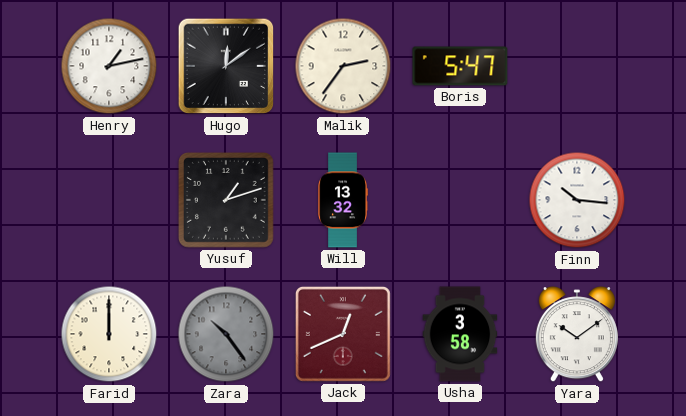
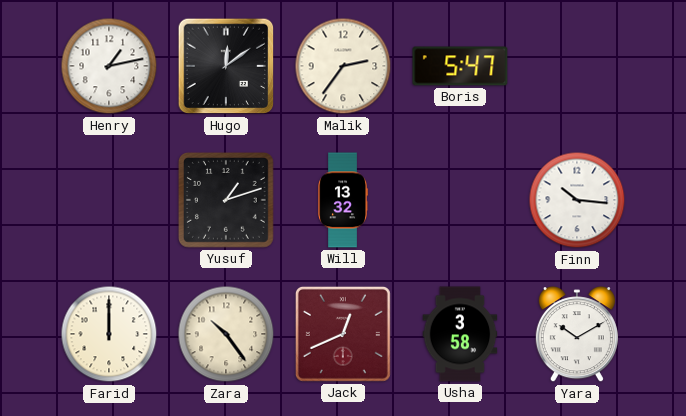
Zara dial: grey -> cream
Yara: 10:09 -> 10:10
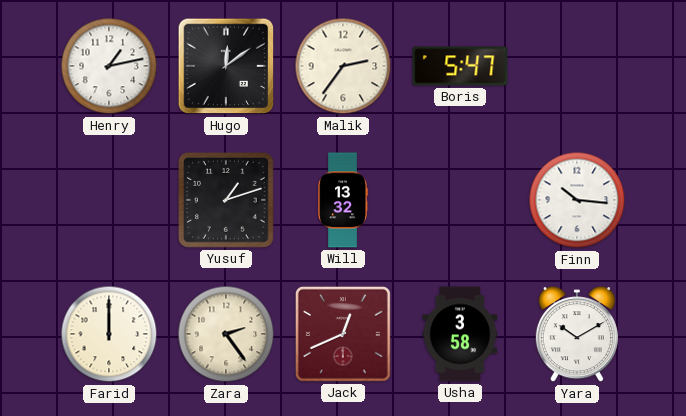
Zara: 10:24 -> 2:24
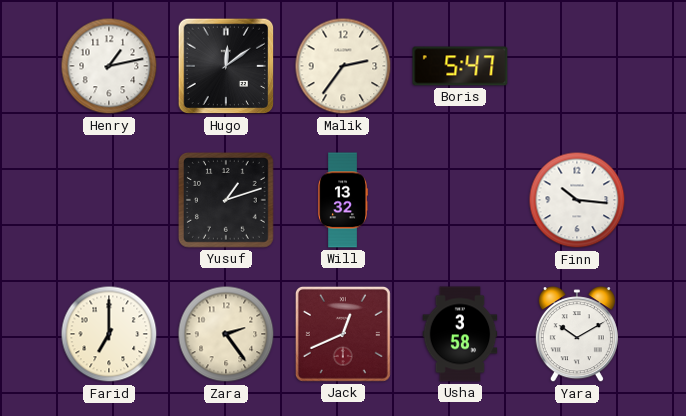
Farid: 12:00 -> 7:00
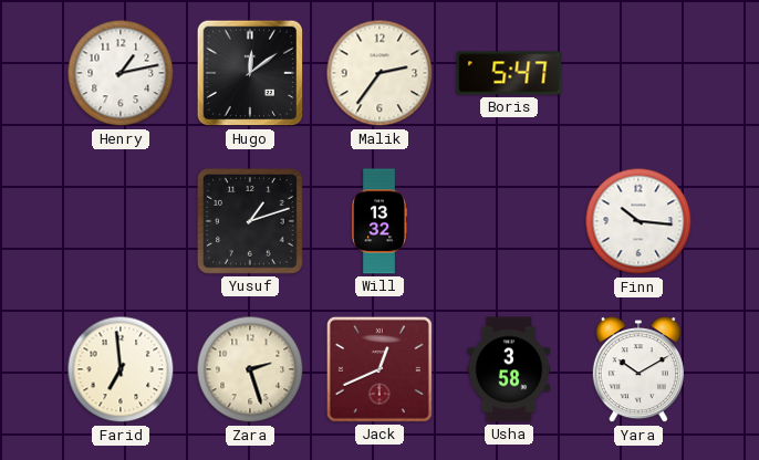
Farid: 7:00 -> 6:59
Zara: 2:24 -> 2:27
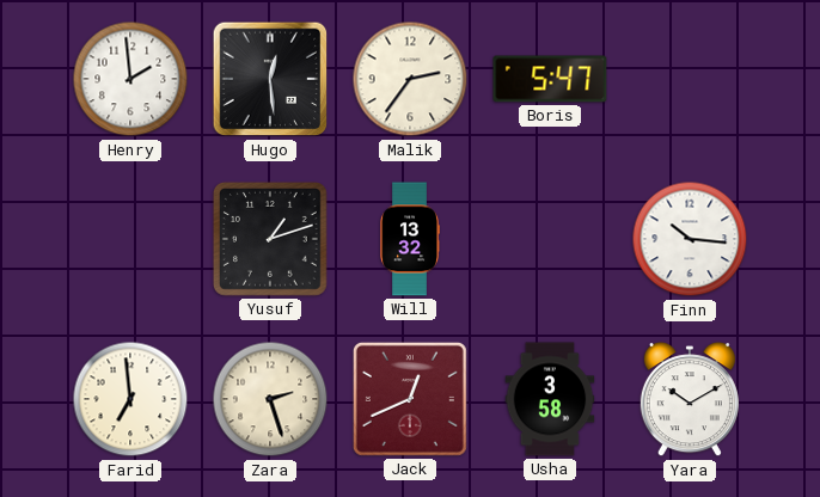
Henry: 1:13 -> 1:59
Hugo: 12:09 -> 12:29
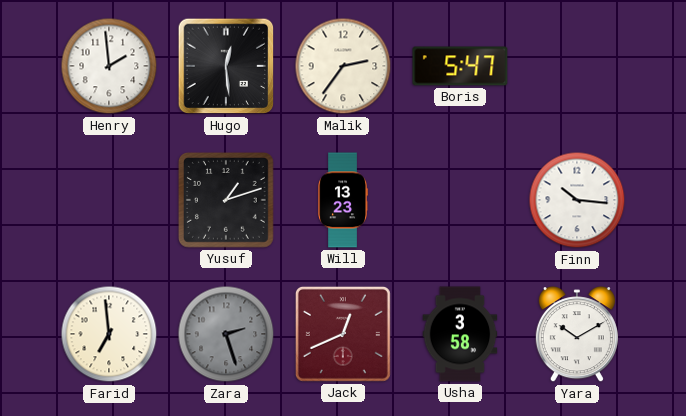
Will: 13:32 -> 13:23
Zara dial: cream -> grey
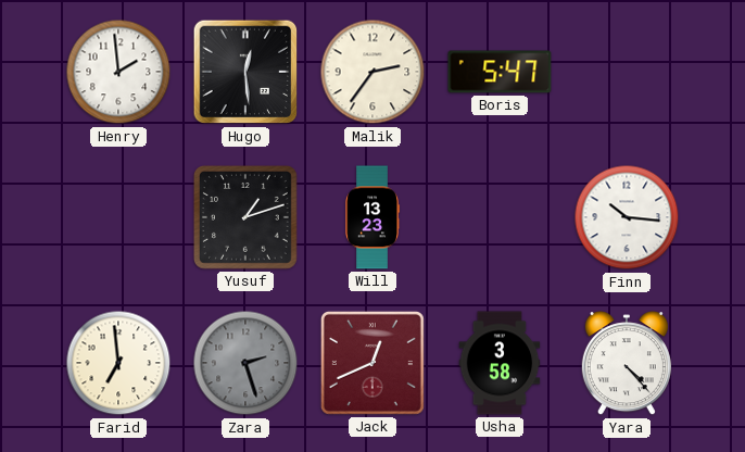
Yara: 10:10 -> 4:23
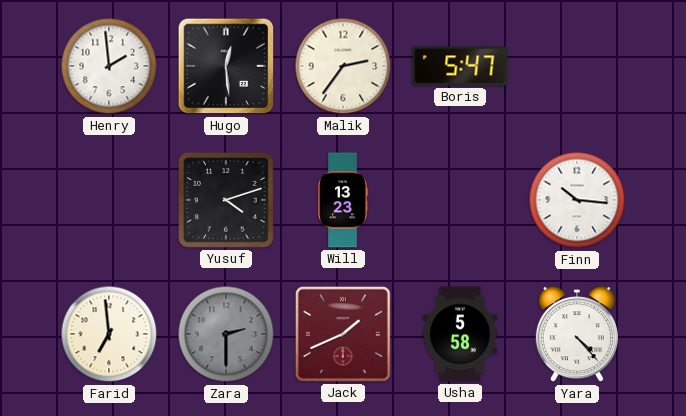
Yusuf: 1:12 -> 4:12
Zara: 2:27 -> 2:30
Jack: 12:41 -> 1:41
Usha: 3:58 -> 5:58
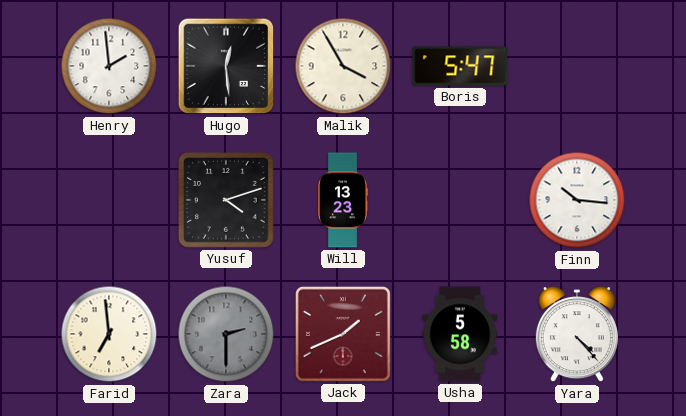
Malik: 2:36 -> 3:55
